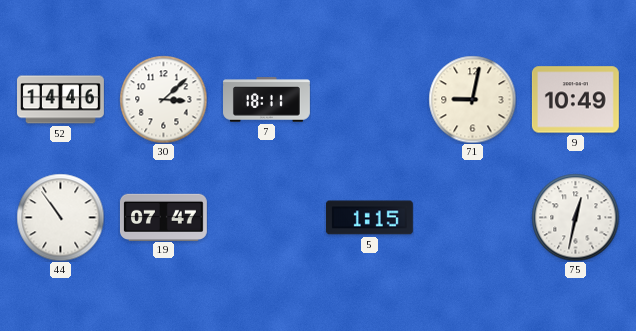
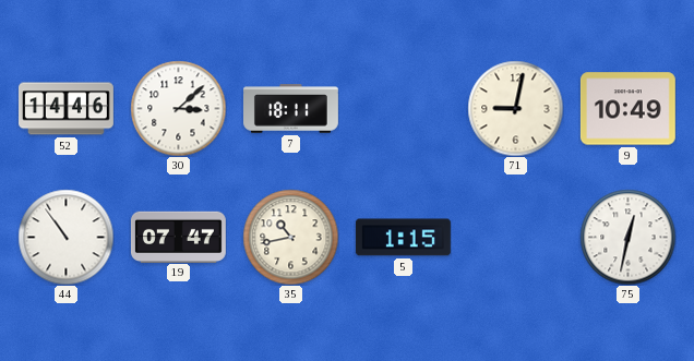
35: none -> 10:43
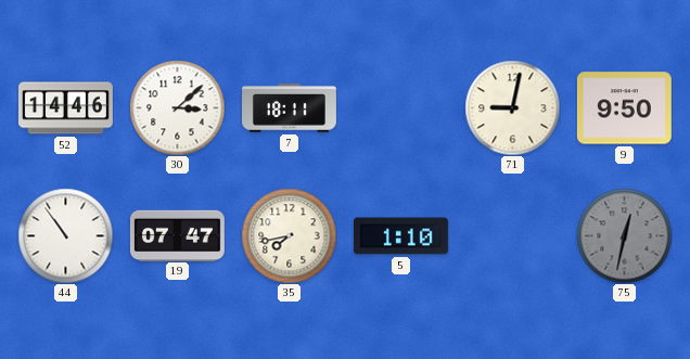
9: 10:49 -> 9:50
35: 10:43 -> 7:43
5: 1:15 -> 1:10
75 dial: white -> grey
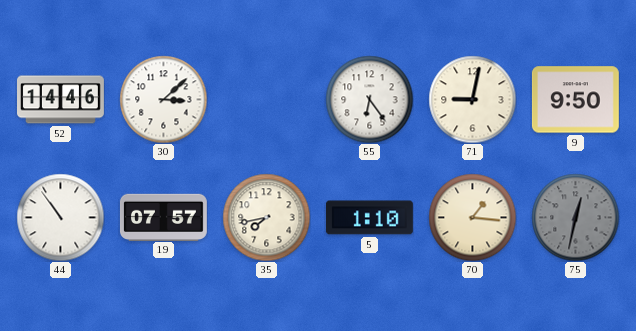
7: 18:11 -> none
55: none -> 6:24
19: 07:47 -> 07:57
70: none -> 1:16
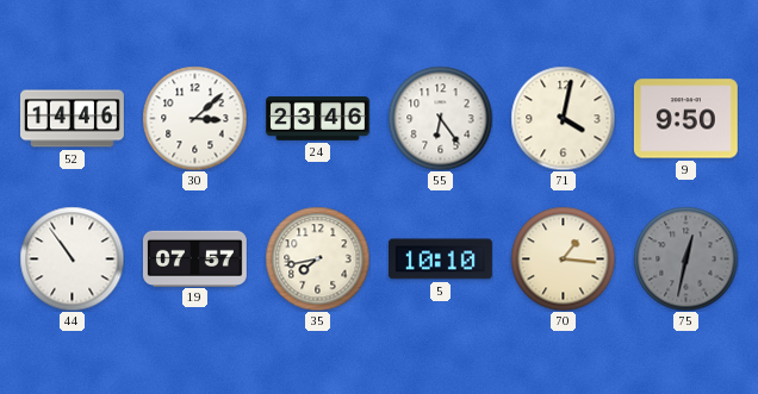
24: none -> 23:46
71: 9:02 -> 4:02
5: 1:10 -> 10:10
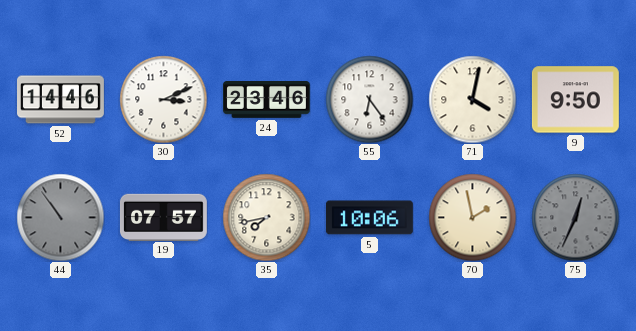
30: 3:08 -> 3:11
44 dial: white -> grey
5: 10:10 -> 10:06
70: 1:16 -> 1:58
75: 12:32 -> 12:34
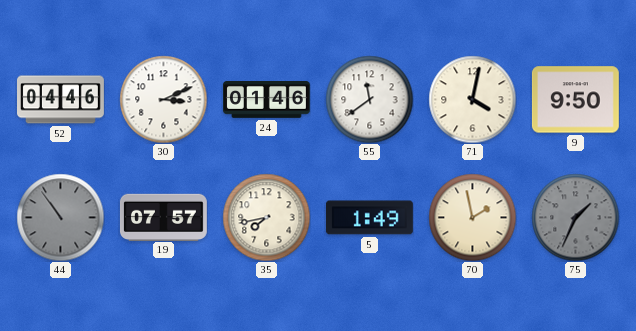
52: 14:46 -> 04:46
24: 23:46 -> 01:46
55: 6:24 -> 11:39
5: 10:06 -> 1:49
75: 12:34 -> 1:34
